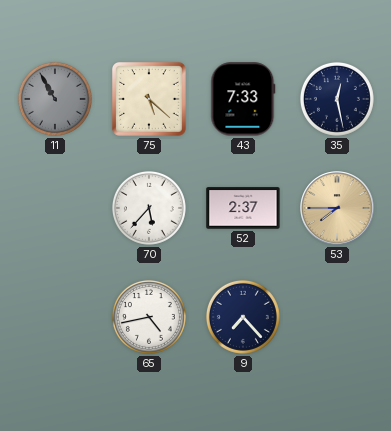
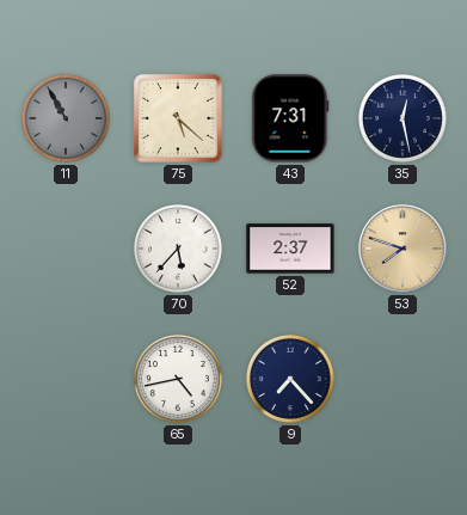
43: 7:33 -> 7:31
53: 7:45 -> 7:48
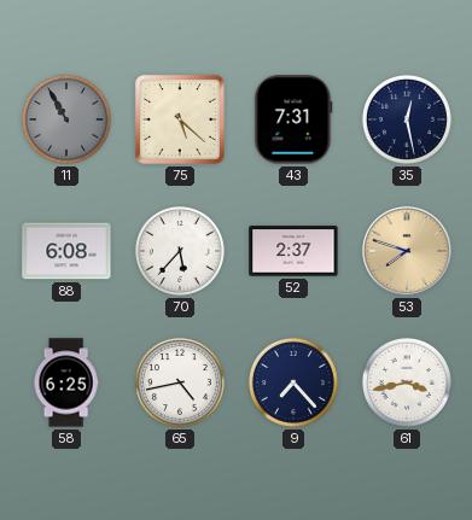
88: none -> 6:08
58: none -> 6:25
61: none -> 3:43
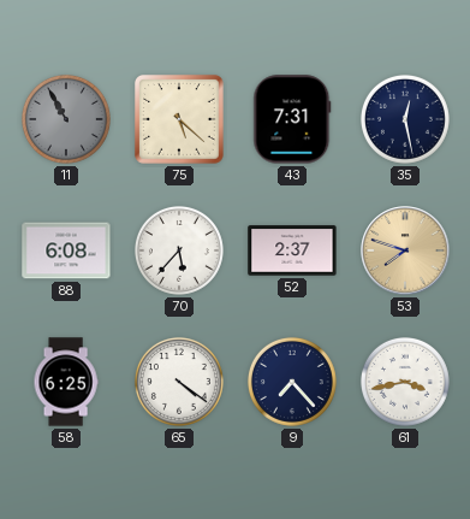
65: 4:43 -> 4:21
